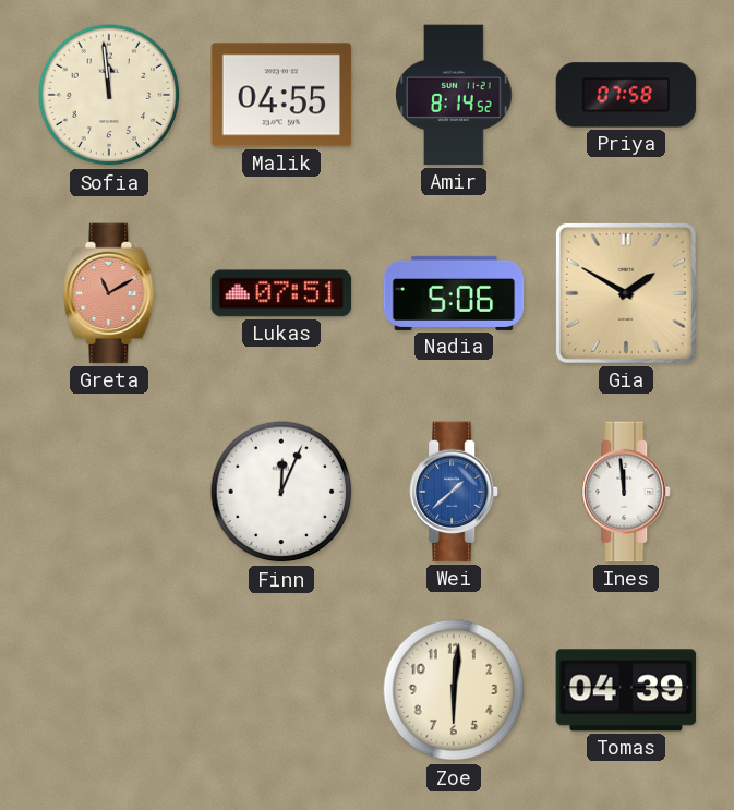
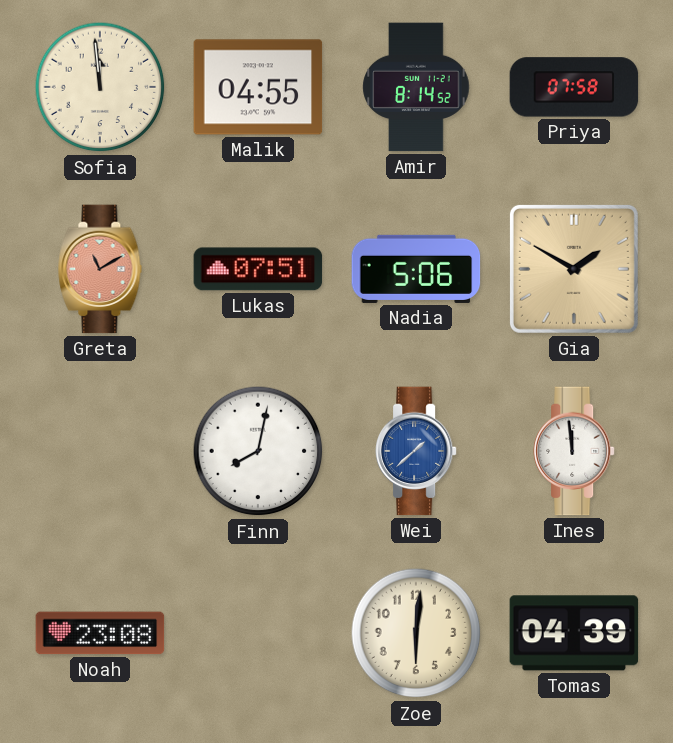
Finn: 12:04 -> 8:02
Noah: none -> 23:08
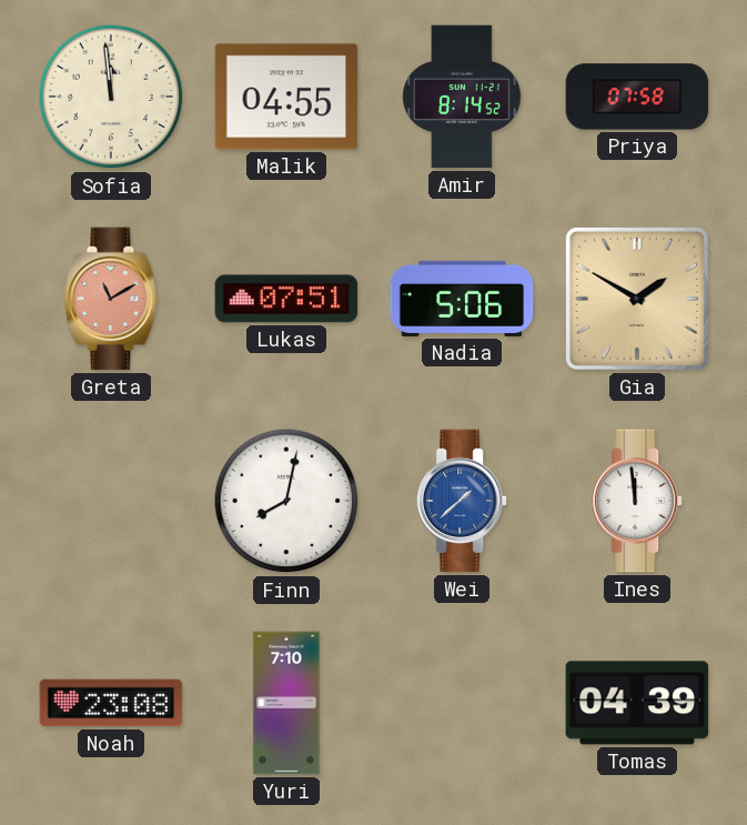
Yuri: none -> 7:10
Zoe: 6:01 -> none
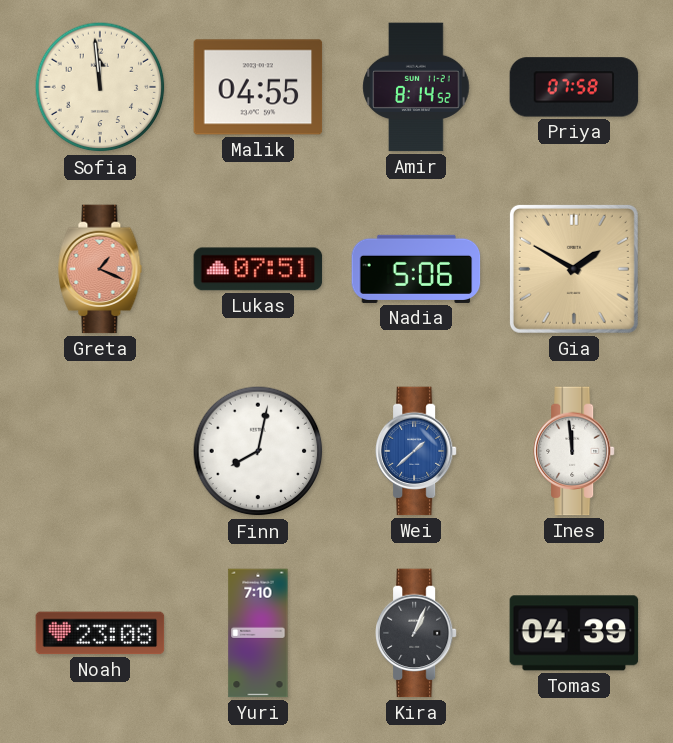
Greta: 11:10 -> 1:19
Kira: none -> 1:04
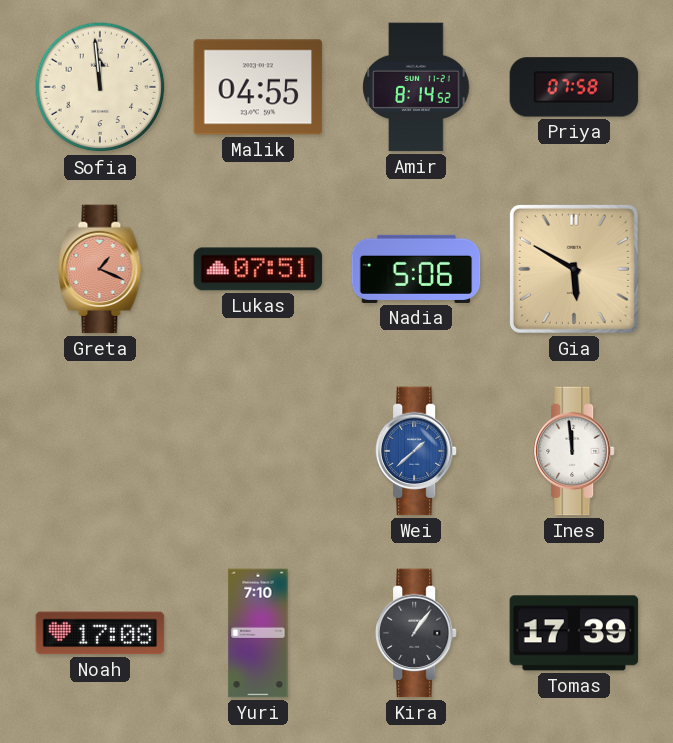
Gia: 1:50 -> 5:50
Finn: 8:02 -> none
Noah: 23:08 -> 17:08
Kira: 1:04 -> 1:06
Tomas: 04:39 -> 17:39
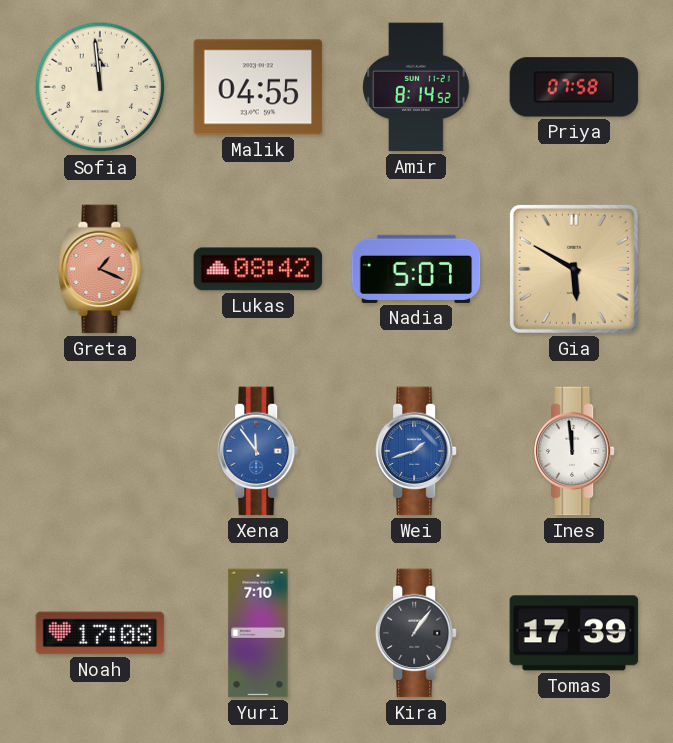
Lukas: 07:51 -> 08:42
Nadia: 5:06 -> 5:07
Xena: none -> 11:54
Wei: 1:38 -> 1:42
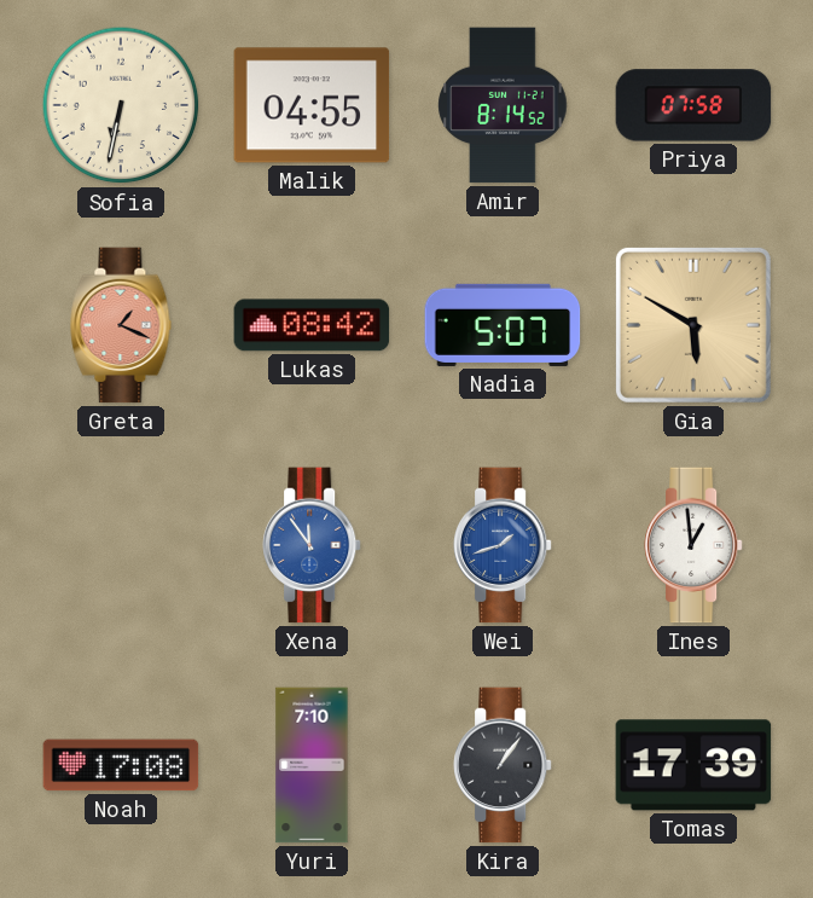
Sofia: 11:59 -> 6:32
Ines: 11:59 -> 12:59
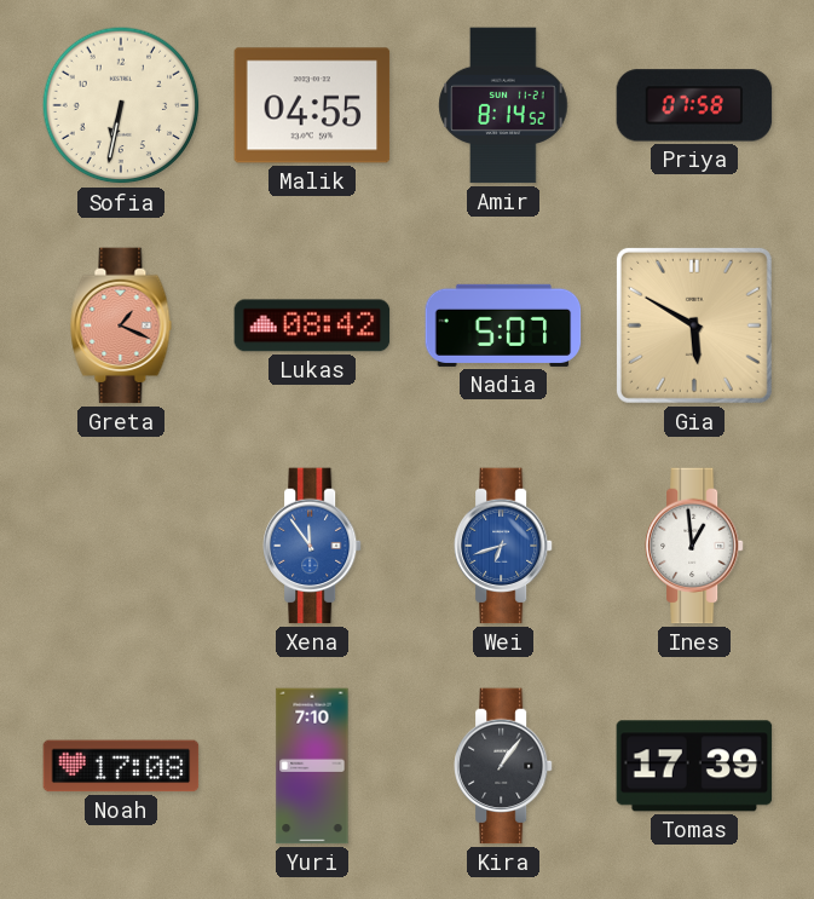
Wei: 1:42 -> 6:42
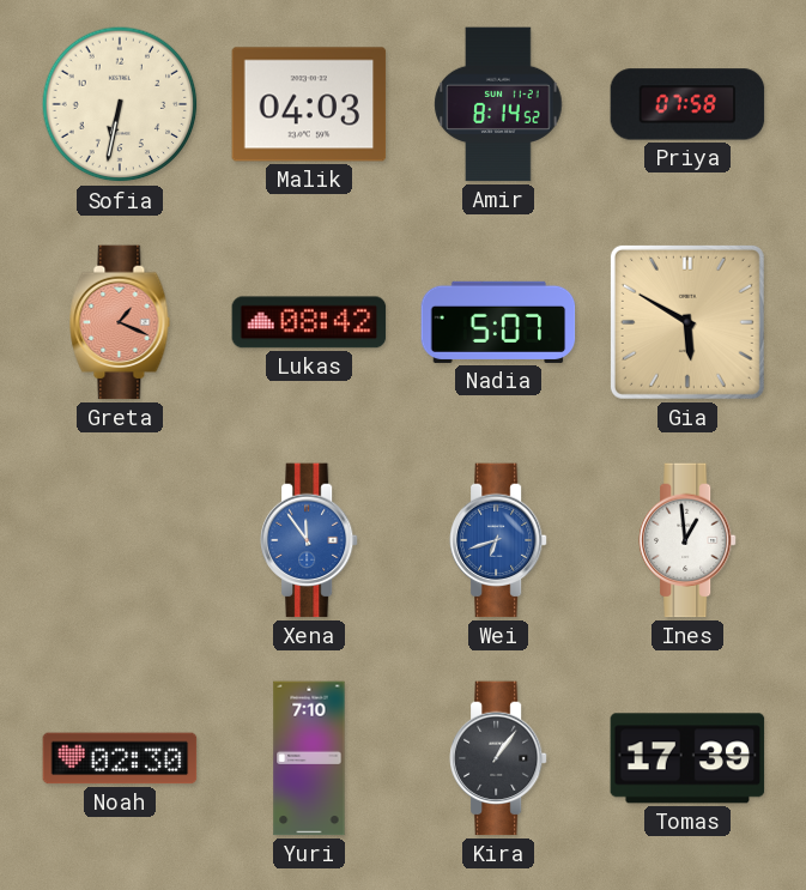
Malik: 04:55 -> 04:03
Noah: 17:08 -> 02:30
